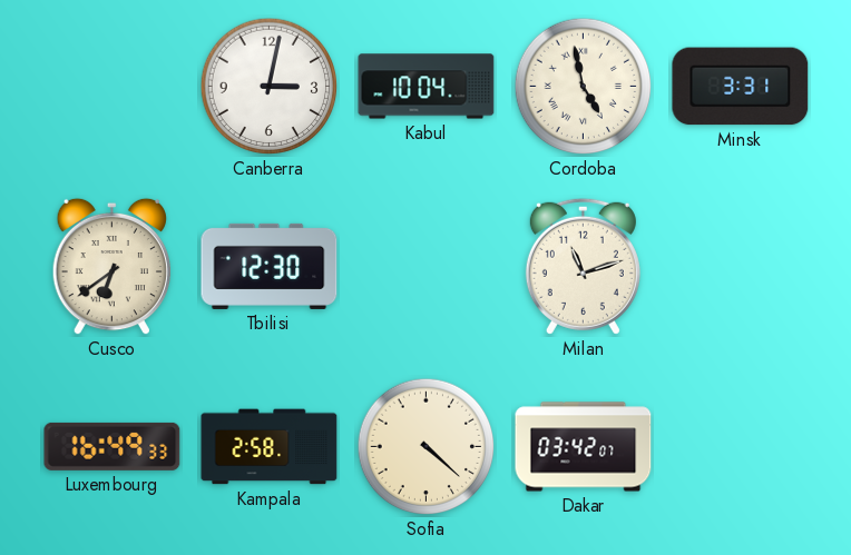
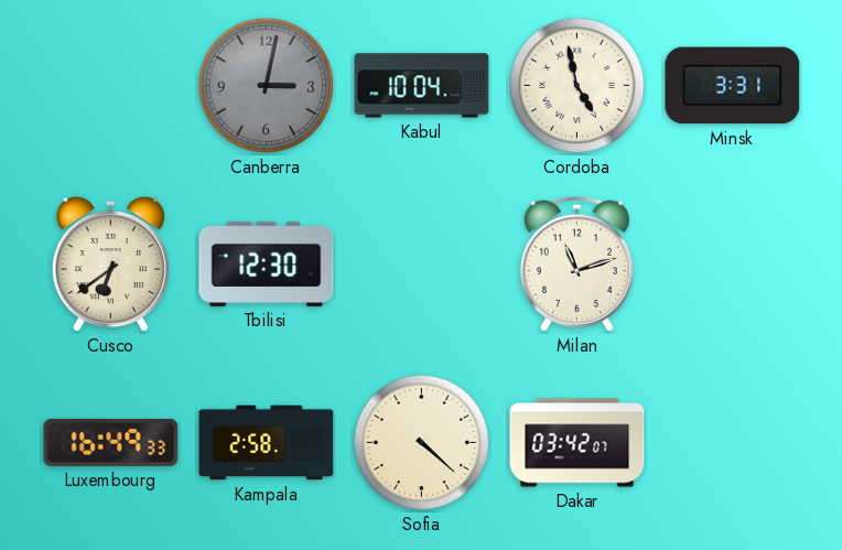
Canberra dial: white -> grey
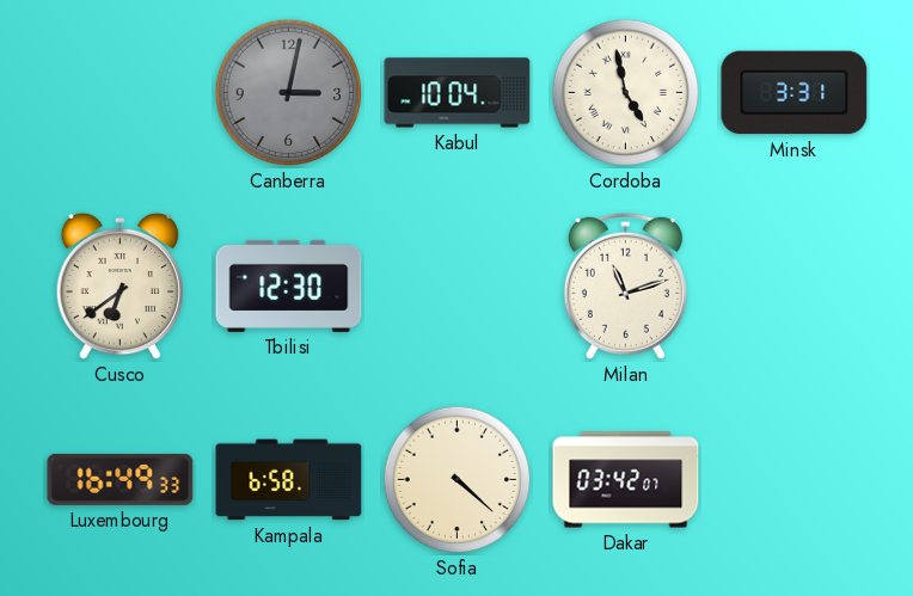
Kampala: 2:58 -> 6:58
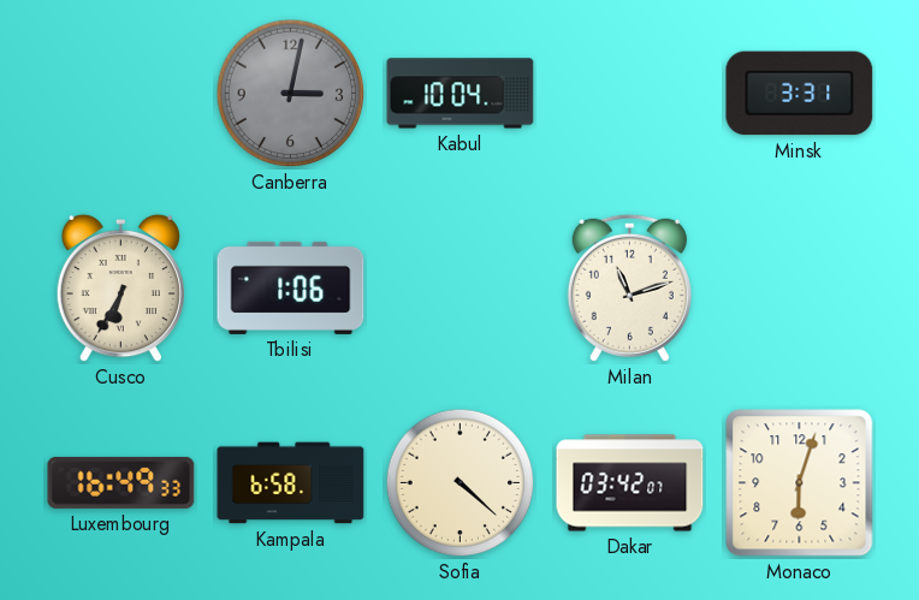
Cordoba: 4:58 -> none
Cusco: 6:39 -> 6:35
Tbilisi: 12:30 -> 1:06
Monaco: none -> 6:03
